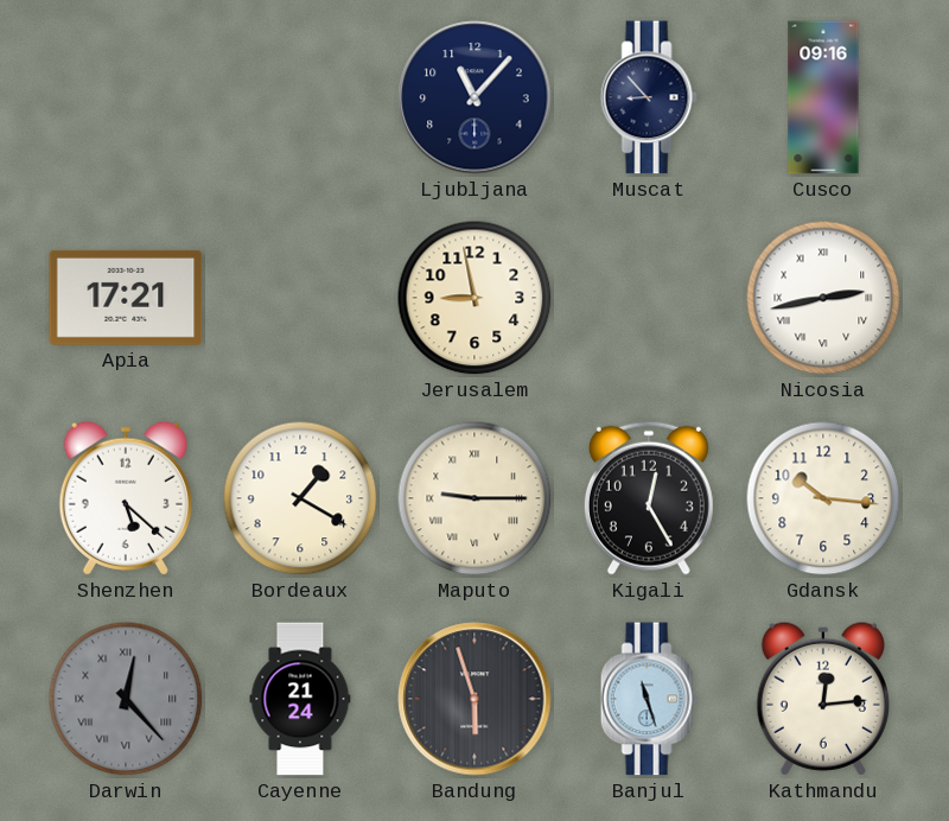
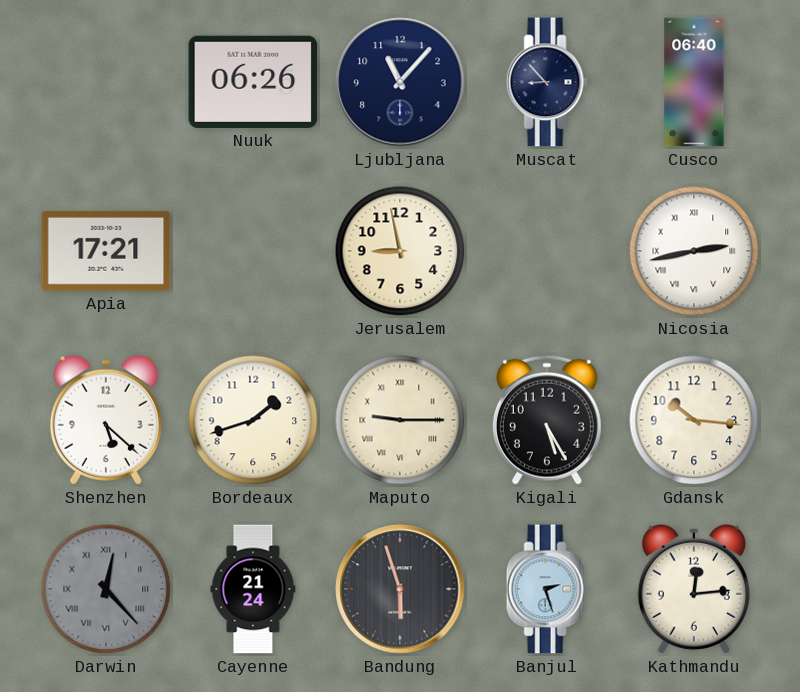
Nuuk: none -> 06:26
Cusco: 09:16 -> 06:40
Bordeaux: 1:20 -> 1:42
Kigali: 12:25 -> 5:25
Banjul: 11:27 -> 2:27
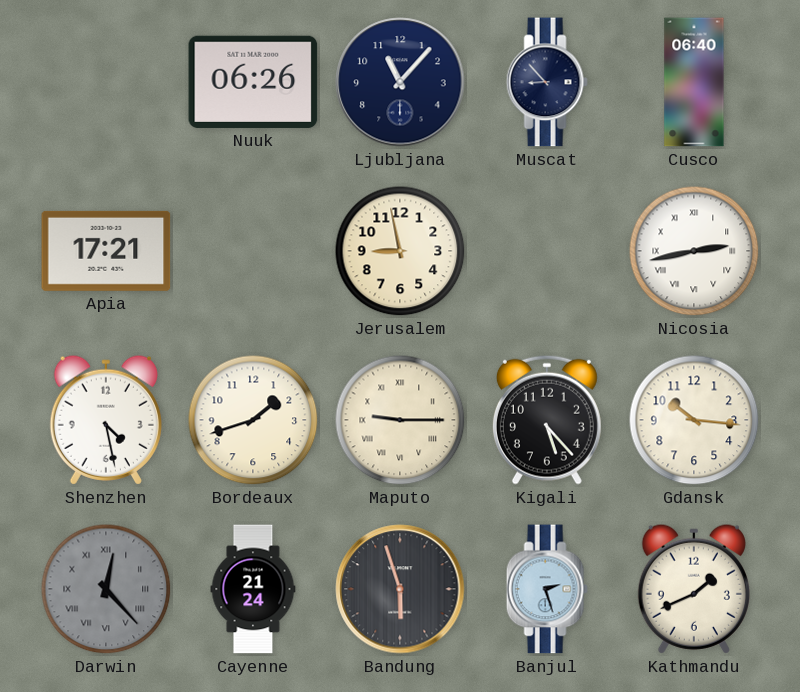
Shenzhen: 5:22 -> 4:28
Kigali: 5:25 -> 5:23
Kathmandu: 12:14 -> 1:41
